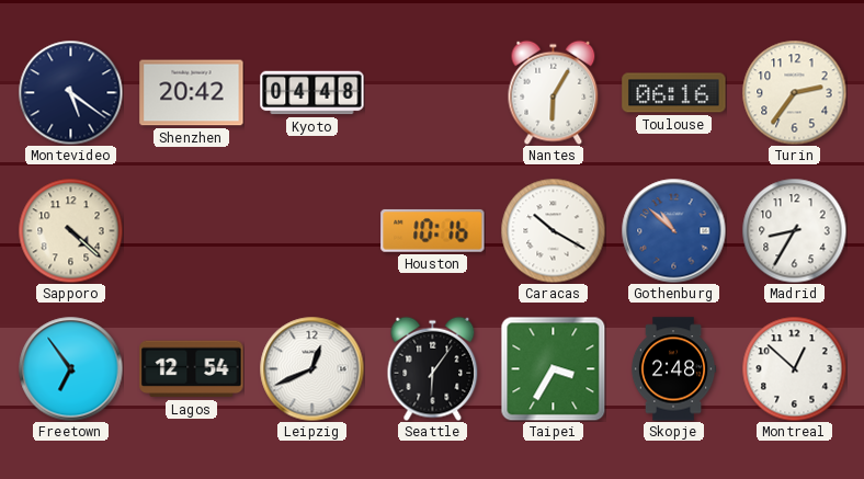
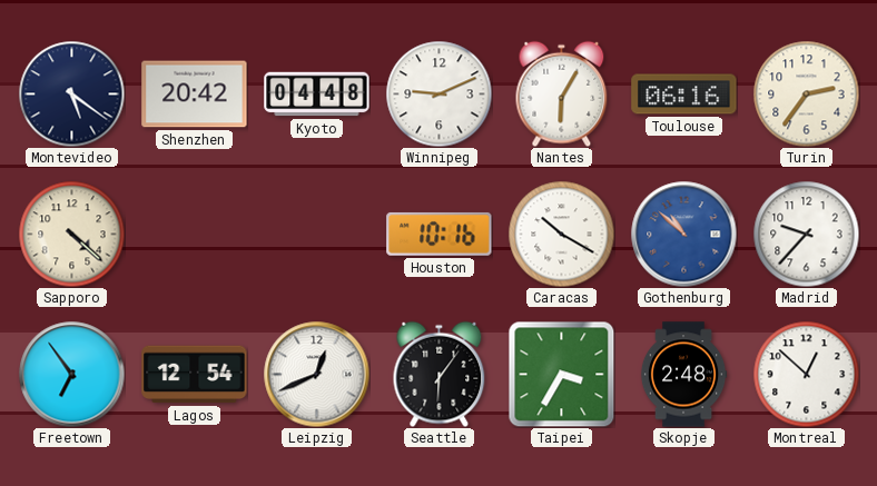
Winnipeg: none -> 9:11
Madrid: 8:35 -> 9:37
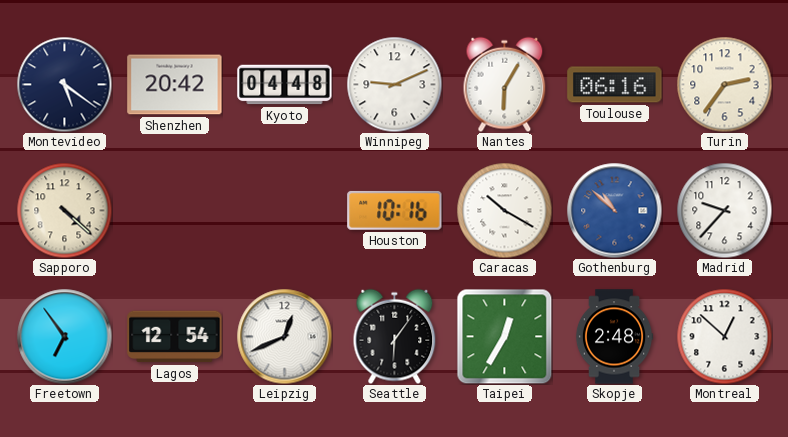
Taipei: 3:35 -> 12:35
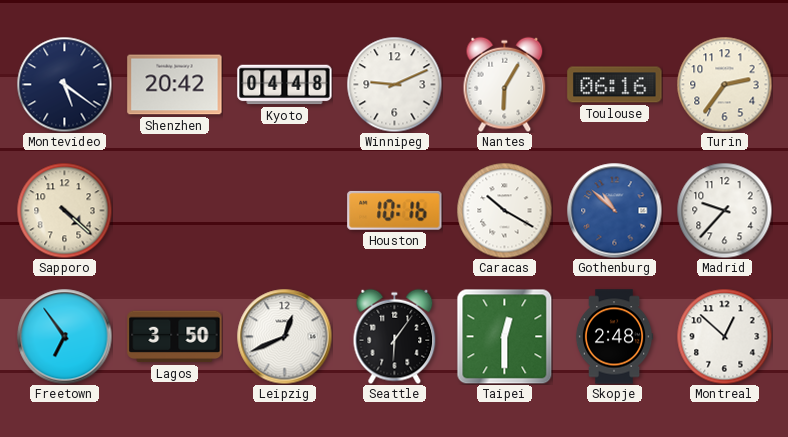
Lagos: 12:54 -> 3:50
Taipei: 12:35 -> 12:30
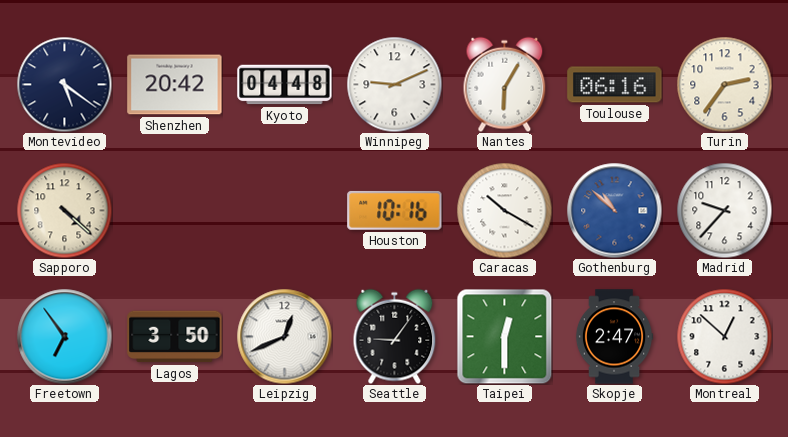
Seattle: 6:06 -> 9:06
Skopje: 2:48 -> 2:47
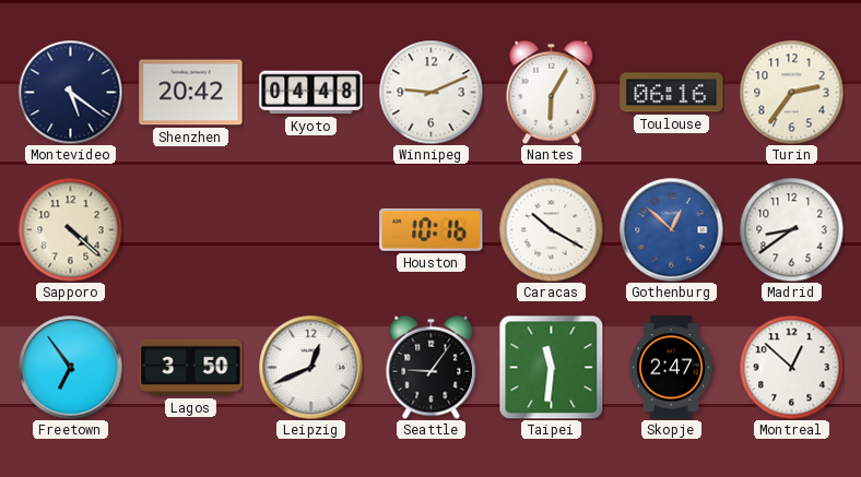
Gothenburg: 10:52 -> 12:52
Madrid: 9:37 -> 8:39
Taipei: 12:30 -> 11:31
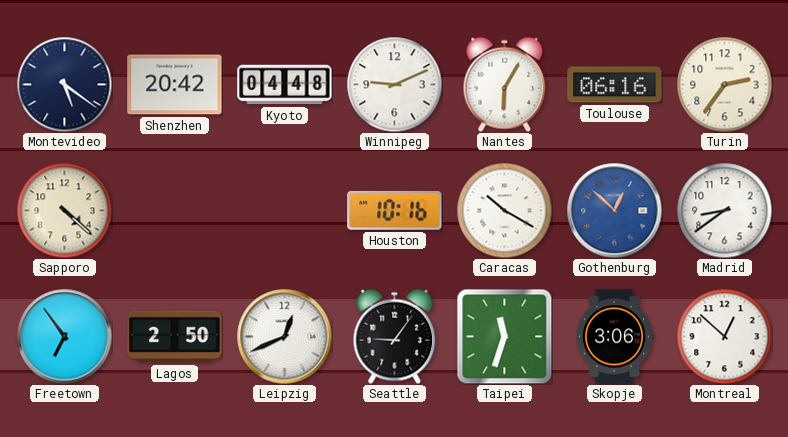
Lagos: 3:50 -> 2:50
Taipei: 11:31 -> 11:33
Skopje: 2:47 -> 3:06
